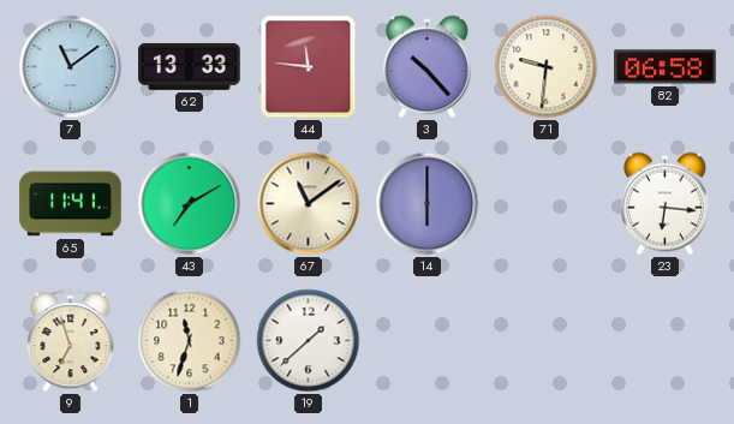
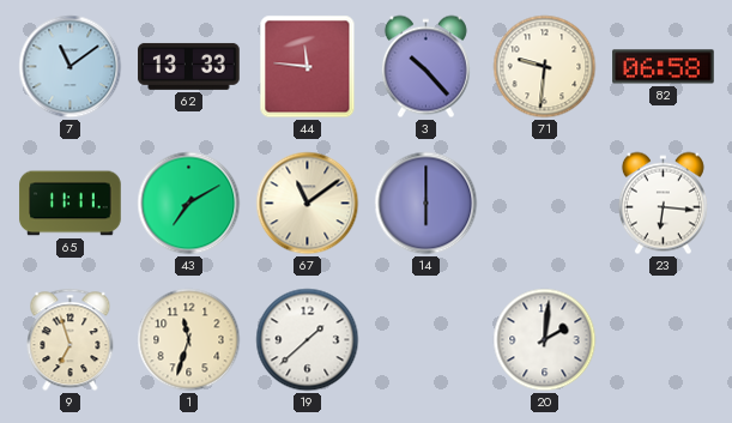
65: 11:41 -> 11:11
20: none -> 2:01
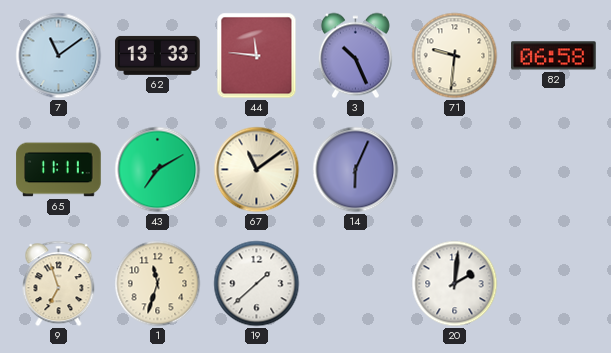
3: 10:23 -> 10:26
14: 6:00 -> 6:04
23: 6:16 -> none
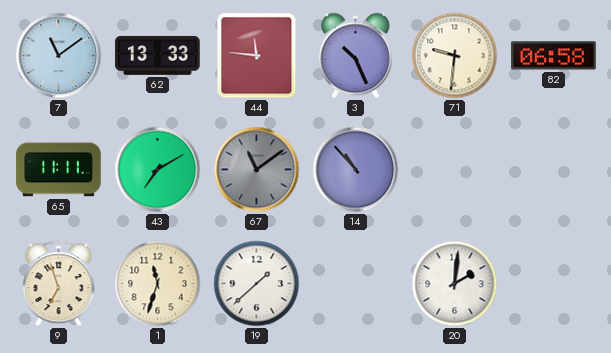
67 dial: cream -> grey
14: 6:04 -> 10:53
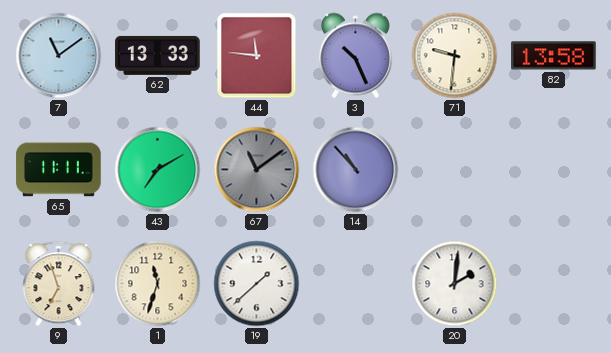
82: 06:58 -> 13:58
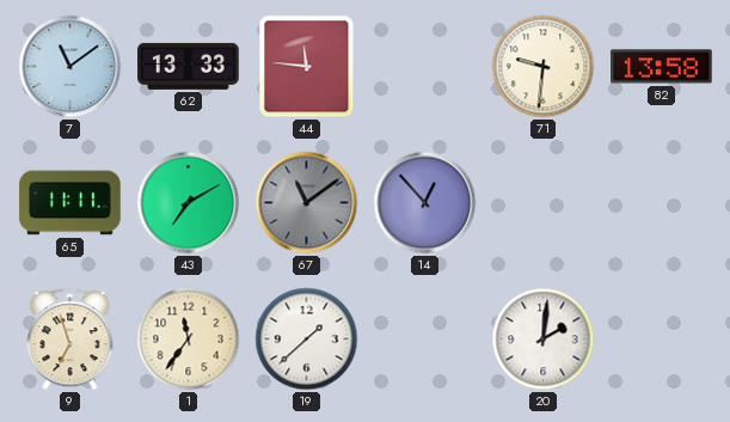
3: 10:26 -> none
14: 10:53 -> 12:53
1: 11:33 -> 11:36
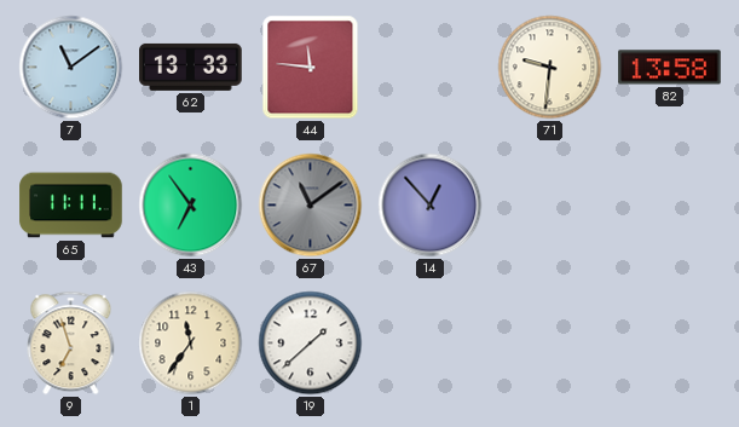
43: 7:10 -> 6:54
20: 2:01 -> none
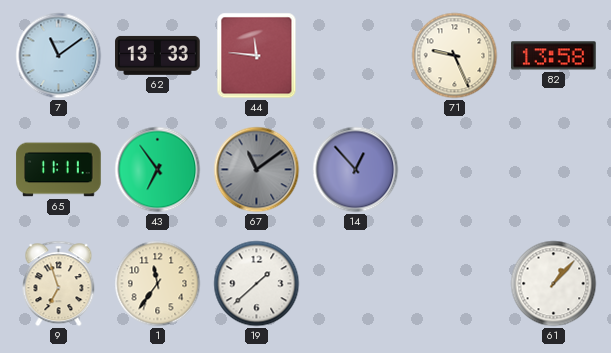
71: 9:31 -> 9:26
61: none -> 1:07
